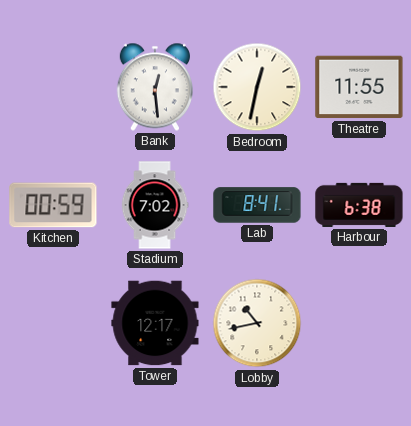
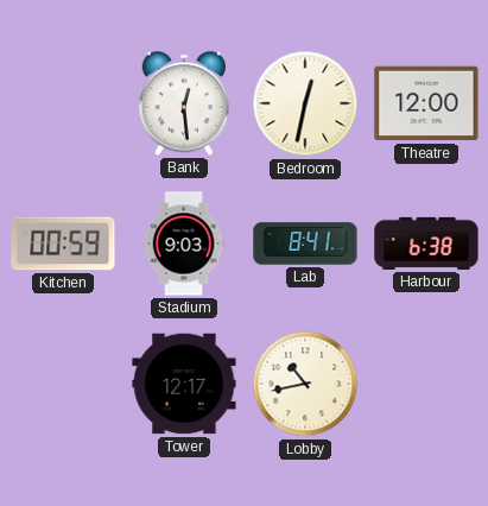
Theatre: 11:55 -> 12:00
Stadium: 7:02 -> 9:03
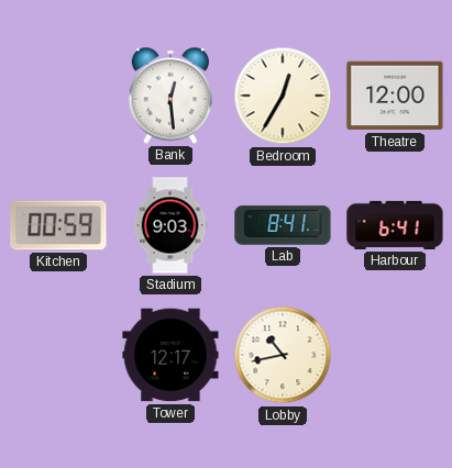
Bedroom: 12:32 -> 12:35
Harbour: 6:38 -> 6:41
